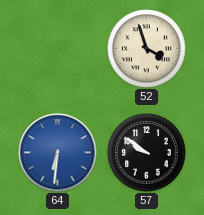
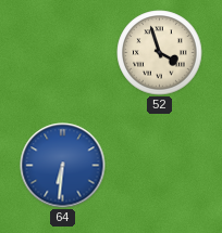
57: 9:51 -> none
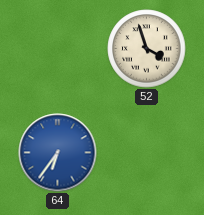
64: 6:31 -> 6:36
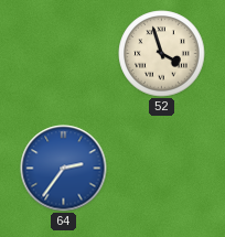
64: 6:36 -> 2:36
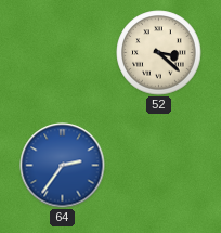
52: 3:57 -> 3:22
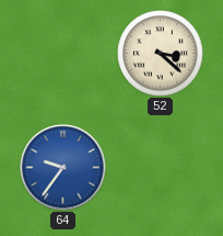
64: 2:36 -> 9:36
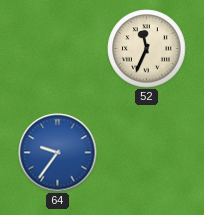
52: 3:22 -> 11:34
